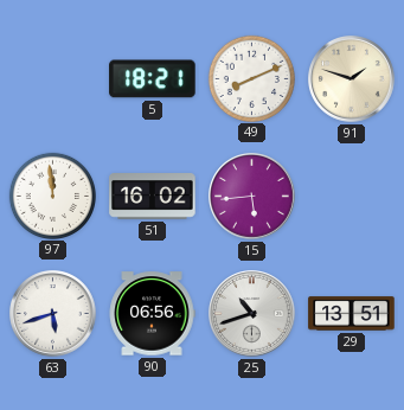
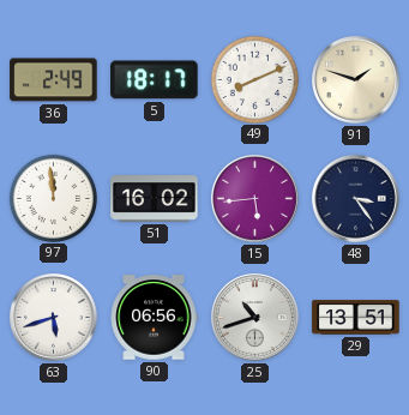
36: none -> 2:49
5: 18:21 -> 18:17
48: none -> 3:24
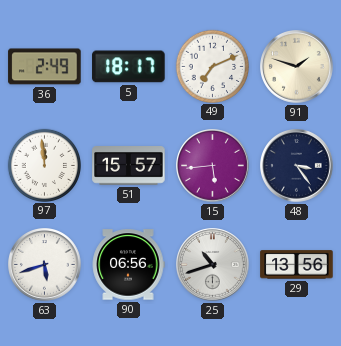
49: 8:11 -> 7:11
51: 16:02 -> 15:57
29: 13:51 -> 13:56
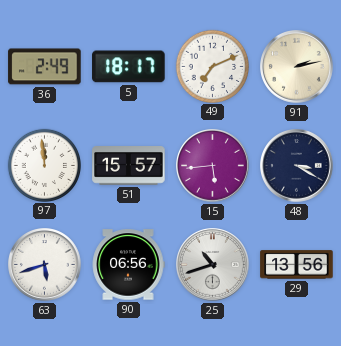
91: 1:48 -> 2:13
48: 3:24 -> 3:20
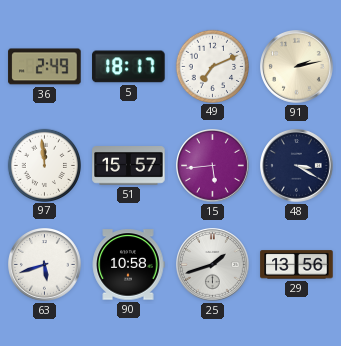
90: 06:56 -> 10:58
25: 10:42 -> 1:42
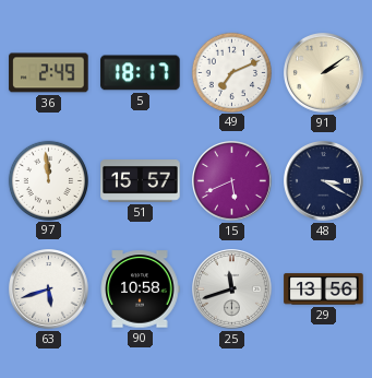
91: 2:13 -> 2:09
15: 5:44 -> 5:41
25: 1:42 -> 11:42
